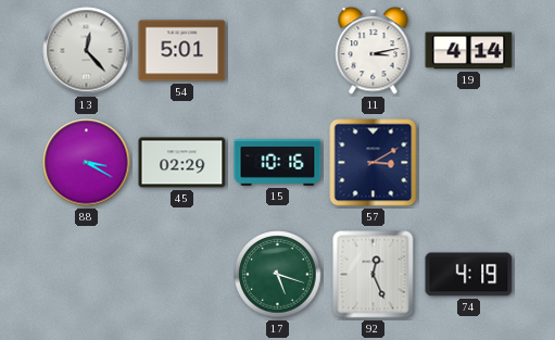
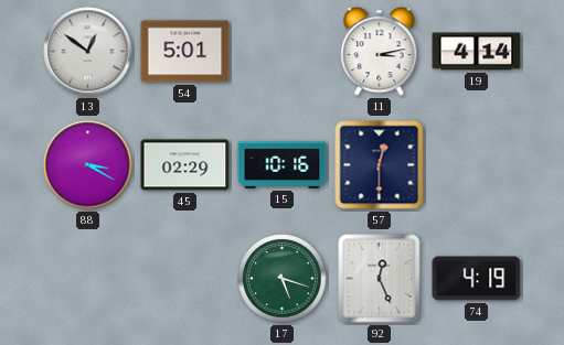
13: 12:23 -> 12:51
57: 3:10 -> 12:30
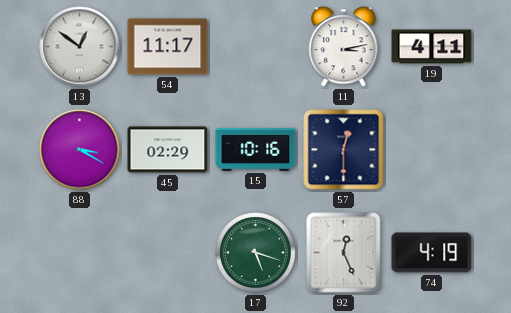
54: 5:01 -> 11:17
19: 4:14 -> 4:11
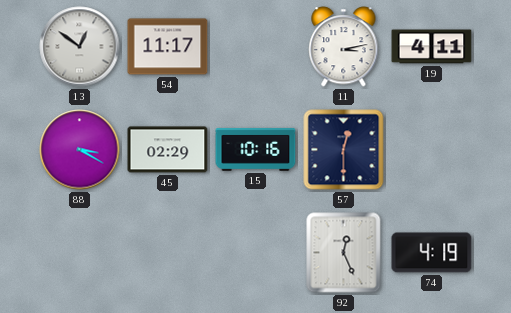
17: 5:18 -> none
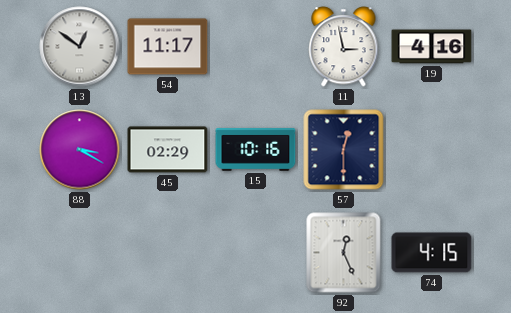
11: 3:13 -> 2:58
19: 4:11 -> 4:16
74: 4:19 -> 4:15
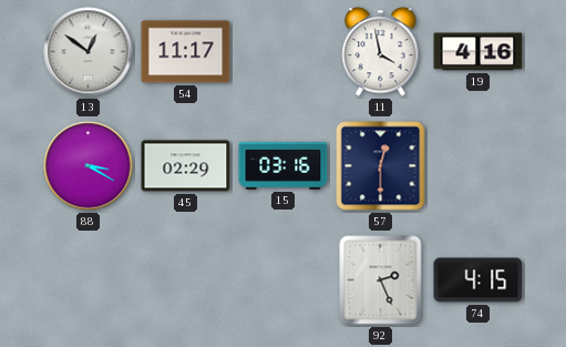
11: 2:58 -> 3:58
15: 10:16 -> 03:16
92: 12:26 -> 2:26
